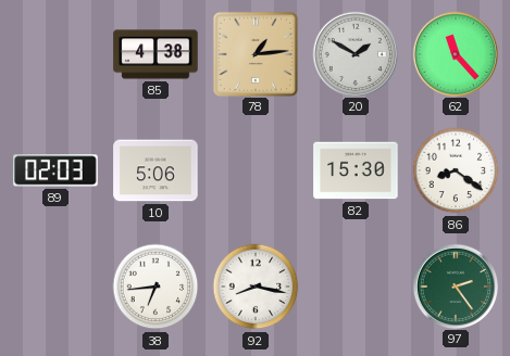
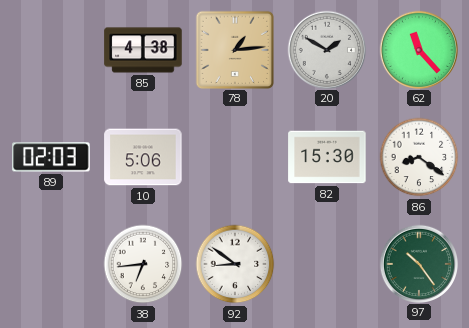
92: 8:17 -> 8:51
97: 2:24 -> 10:24
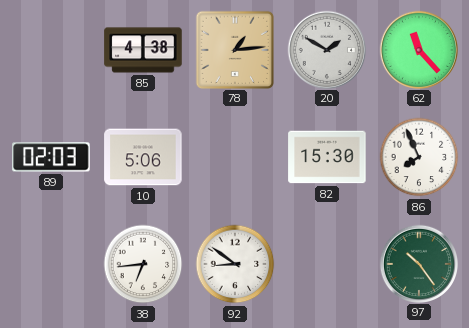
86: 8:21 -> 7:56
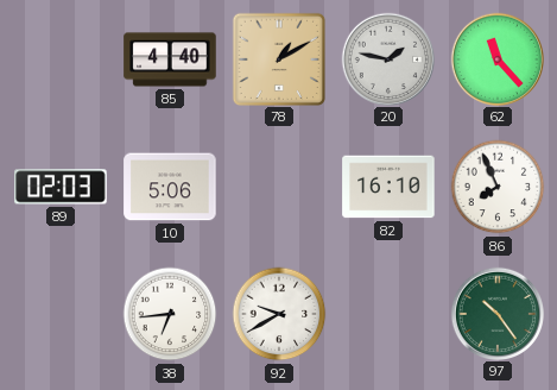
85: 4:38 -> 4:40
78: 1:14 -> 1:10
20: 1:50 -> 1:47
82: 15:30 -> 16:10
92: 8:51 -> 9:40
